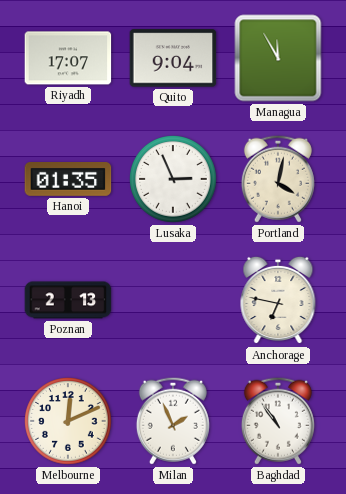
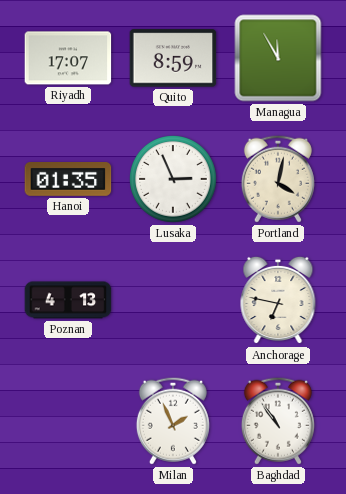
Quito: 9:04 -> 8:59
Poznan: 2:13 -> 4:13
Melbourne: 12:11 -> none
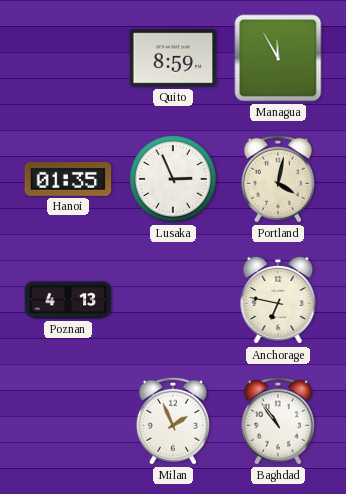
Riyadh: 17:07 -> none
